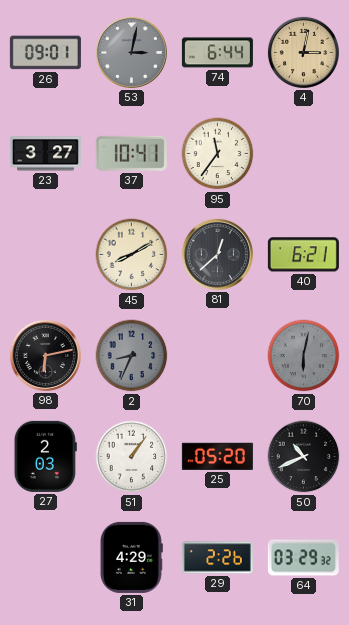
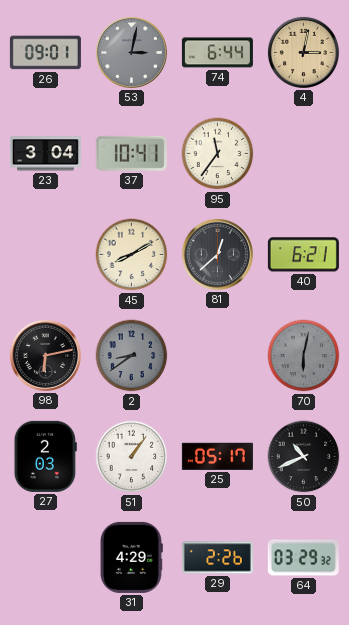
23: 3:27 -> 3:04
2: 8:34 -> 8:39
25: 05:20 -> 05:17
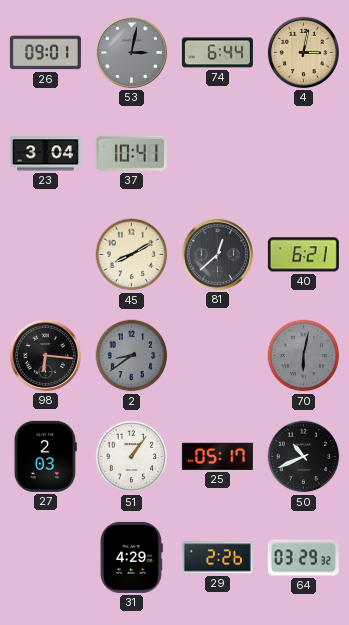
95: 11:36 -> none
98: 6:13 -> 6:16
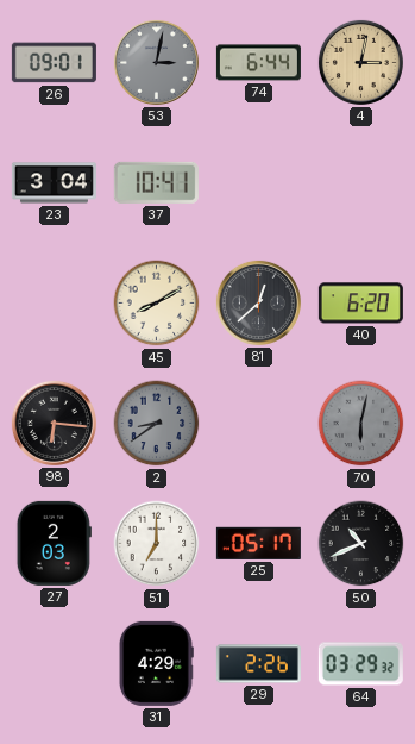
40: 6:21 -> 6:20
51: 1:06 -> 7:00
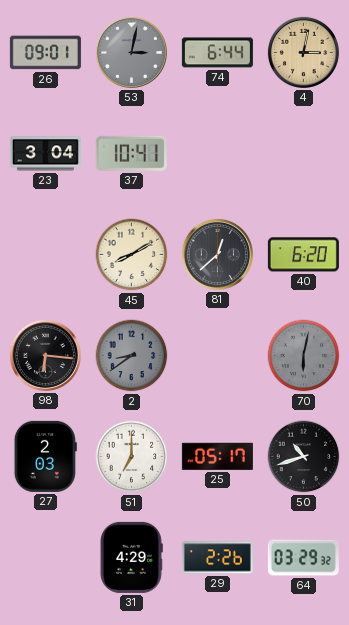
50: 10:41 -> 10:42
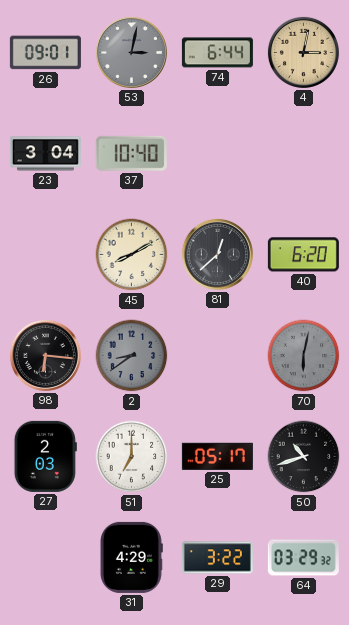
37: 10:41 -> 10:40
29: 2:26 -> 3:22
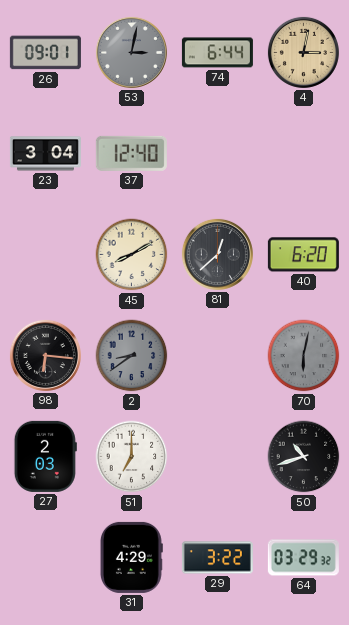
37: 10:40 -> 12:40
25: 05:17 -> none
